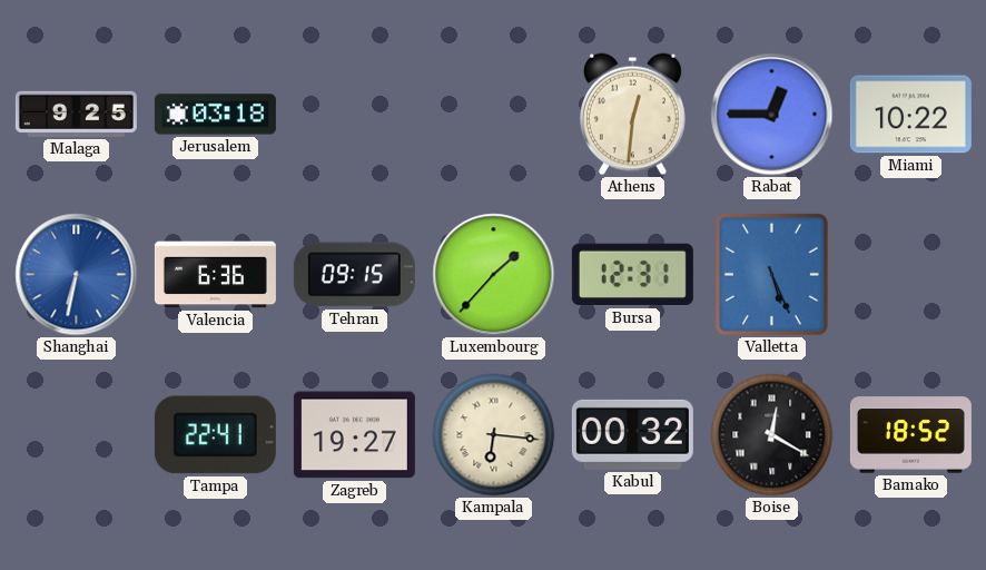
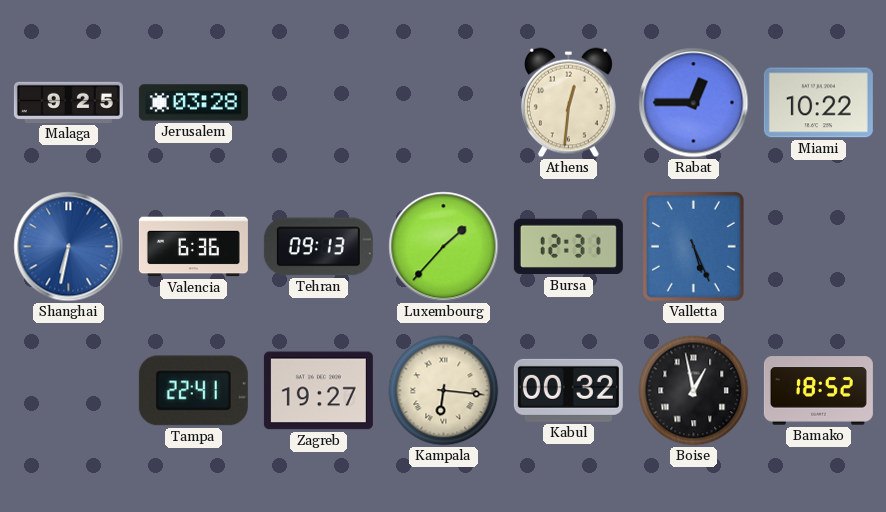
Jerusalem: 03:18 -> 03:28
Tehran: 09:15 -> 09:13
Boise: 12:20 -> 12:58
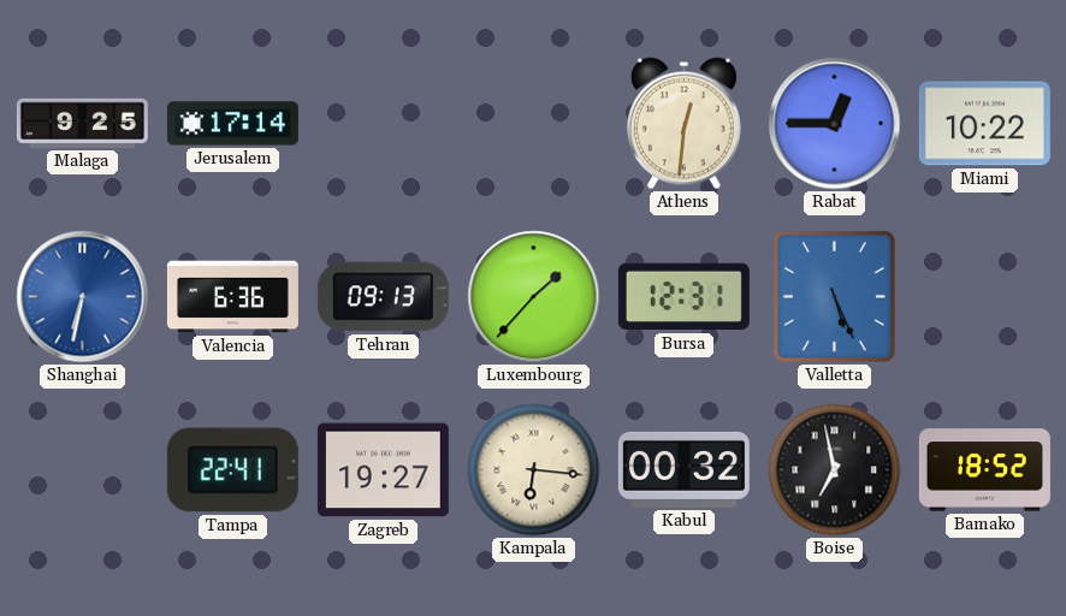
Jerusalem: 03:28 -> 17:14
Boise: 12:58 -> 6:58
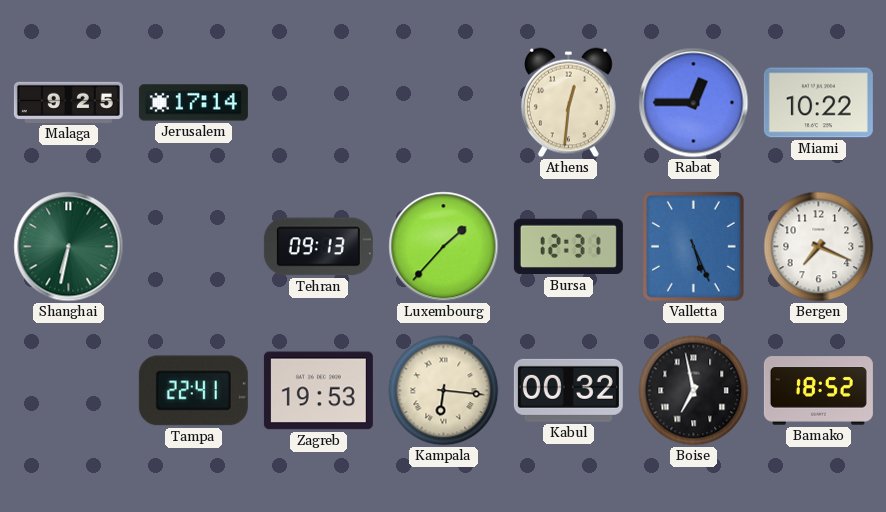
Shanghai dial: blue -> green
Valencia: 6:36 -> none
Bergen: none -> 7:19
Zagreb: 19:27 -> 19:53
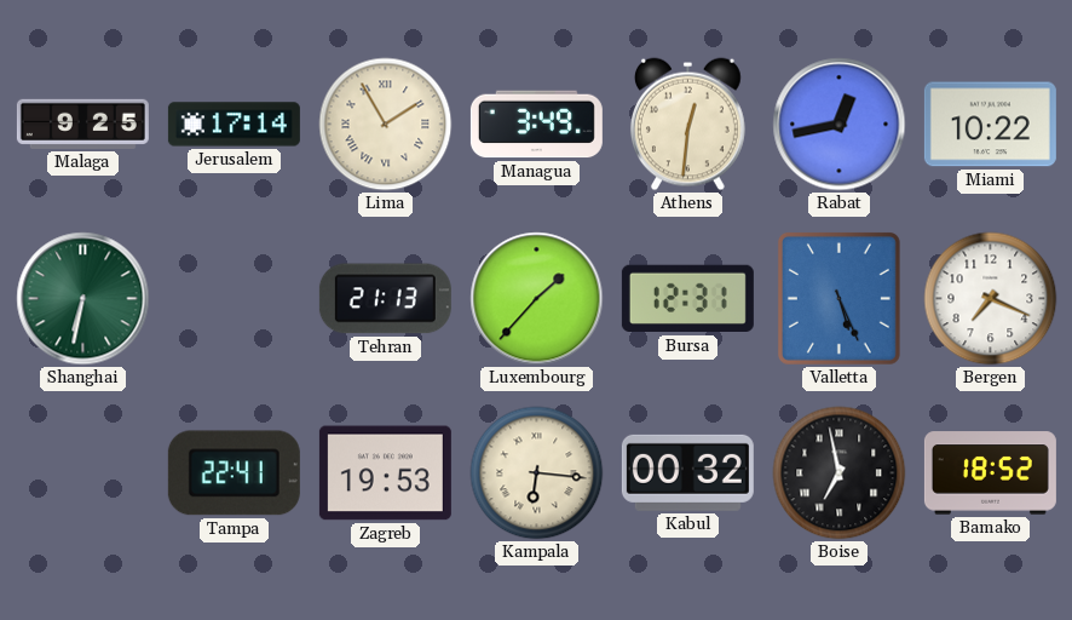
Lima: none -> 1:55
Managua: none -> 3:49
Rabat: 12:45 -> 12:43
Tehran: 09:13 -> 21:13
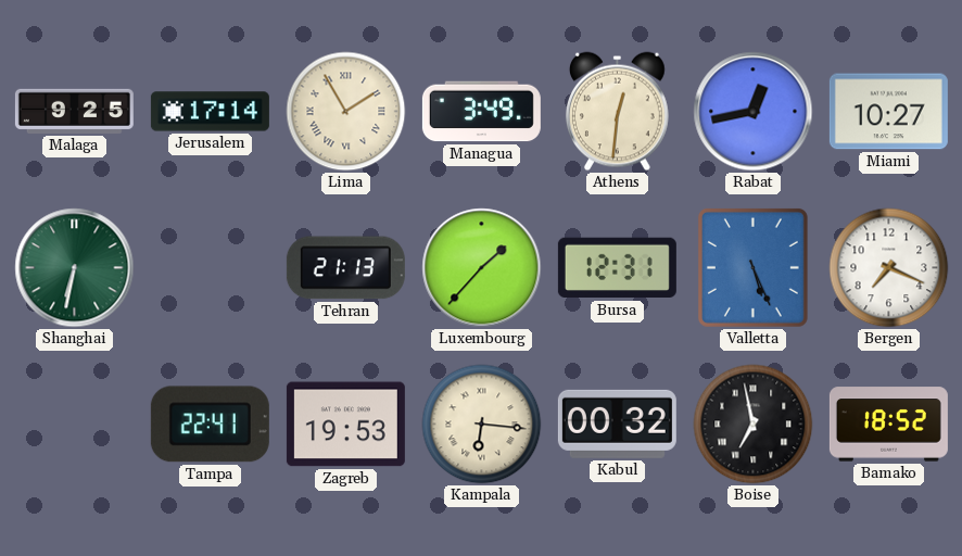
Miami: 10:22 -> 10:27
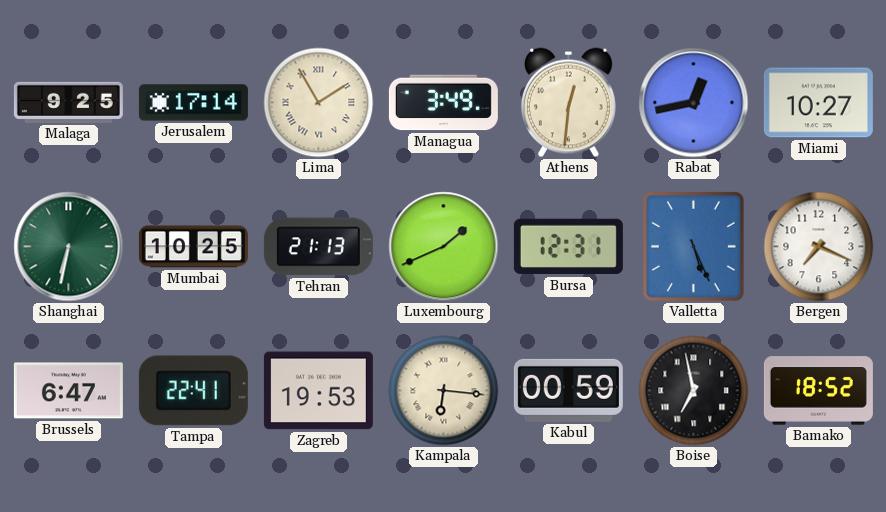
Mumbai: none -> 10:25
Luxembourg: 1:37 -> 1:41
Brussels: none -> 6:47
Kabul: 00:32 -> 00:59
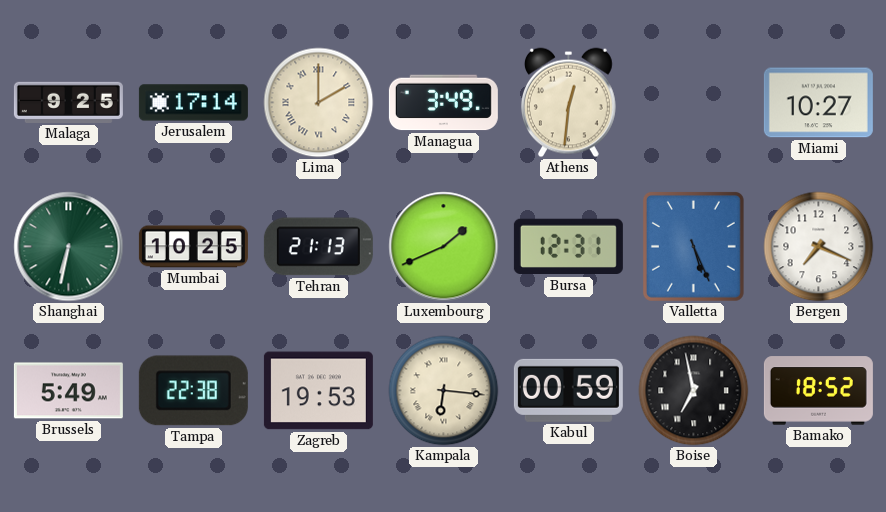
Lima: 1:55 -> 2:00
Rabat: 12:43 -> none
Brussels: 6:47 -> 5:49
Tampa: 22:41 -> 22:38
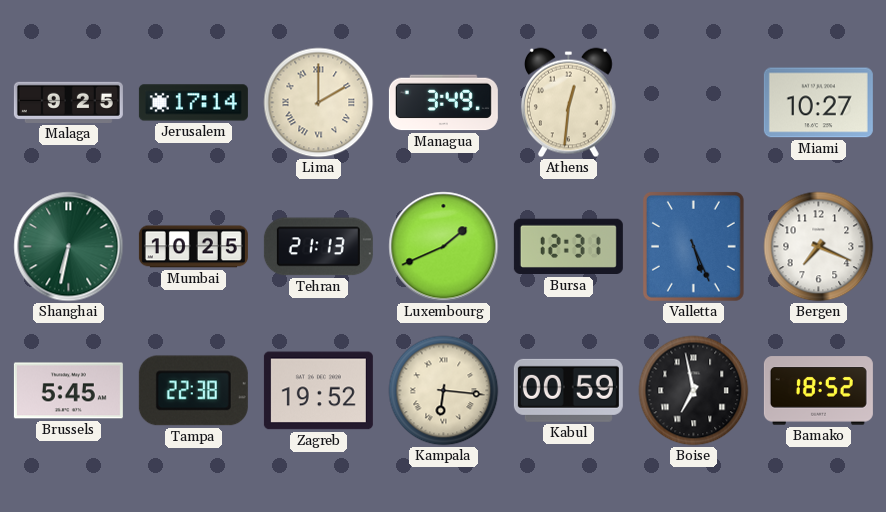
Brussels: 5:49 -> 5:45
Zagreb: 19:53 -> 19:52
